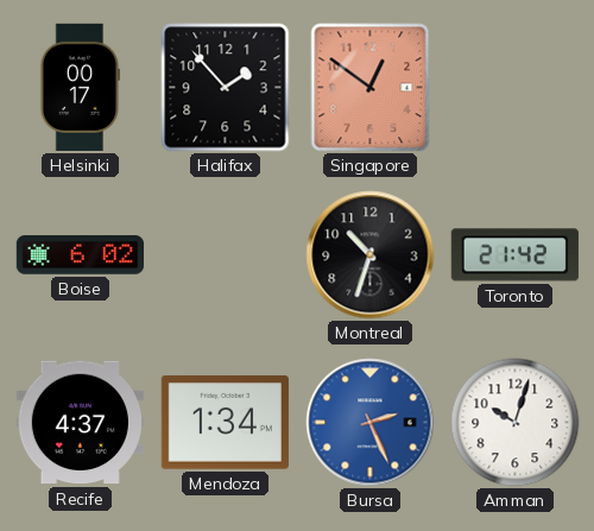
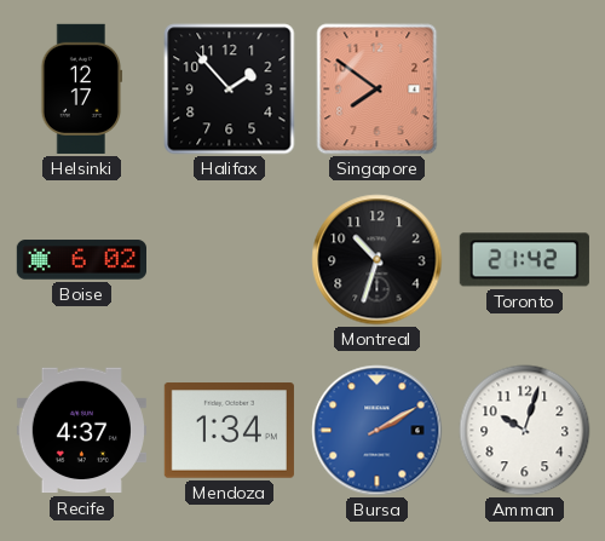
Helsinki: 00:17 -> 12:17
Singapore: 12:51 -> 7:51
Bursa: 2:26 -> 2:10
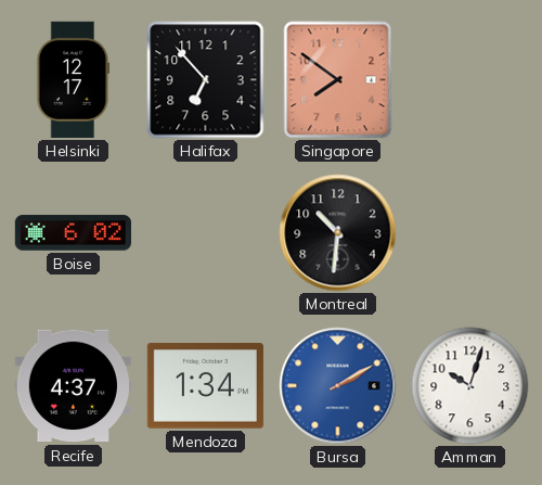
Halifax: 1:53 -> 6:53
Montreal: 10:33 -> 10:31
Toronto: 21:42 -> none
